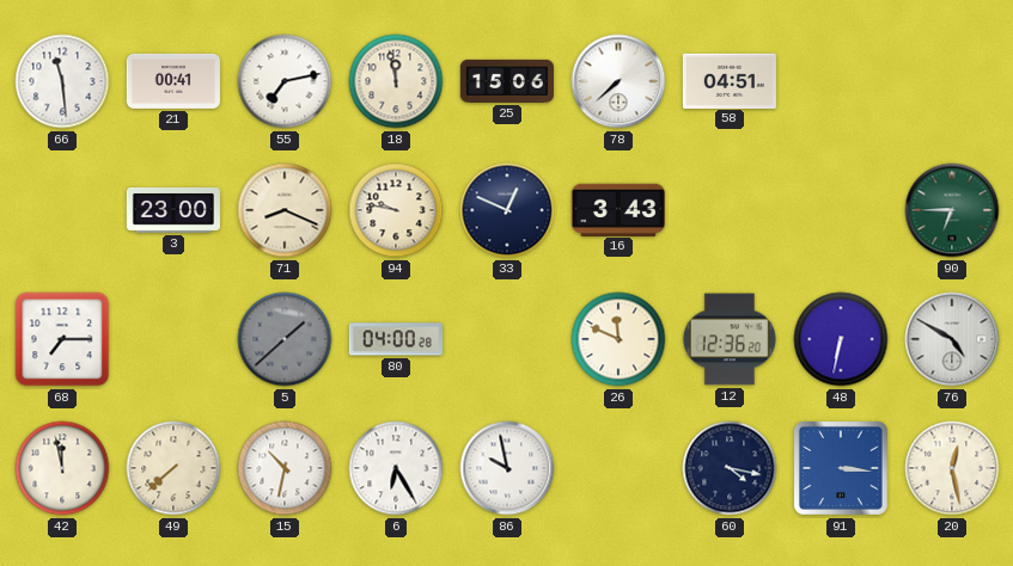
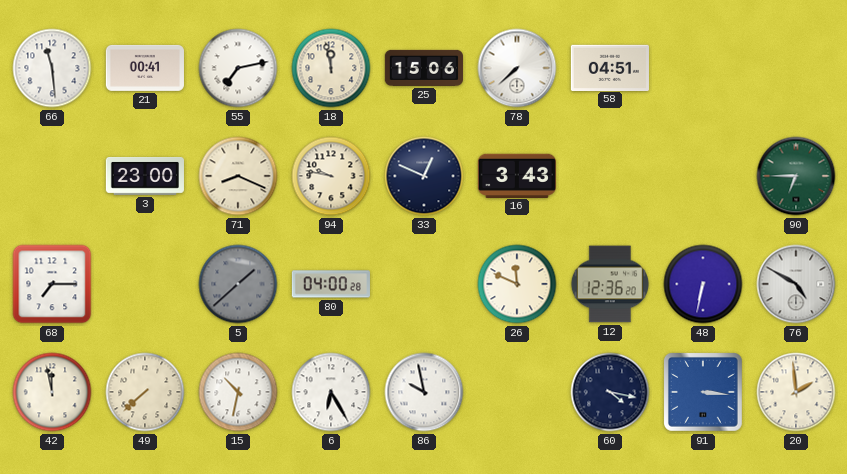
20: 12:28 -> 1:59
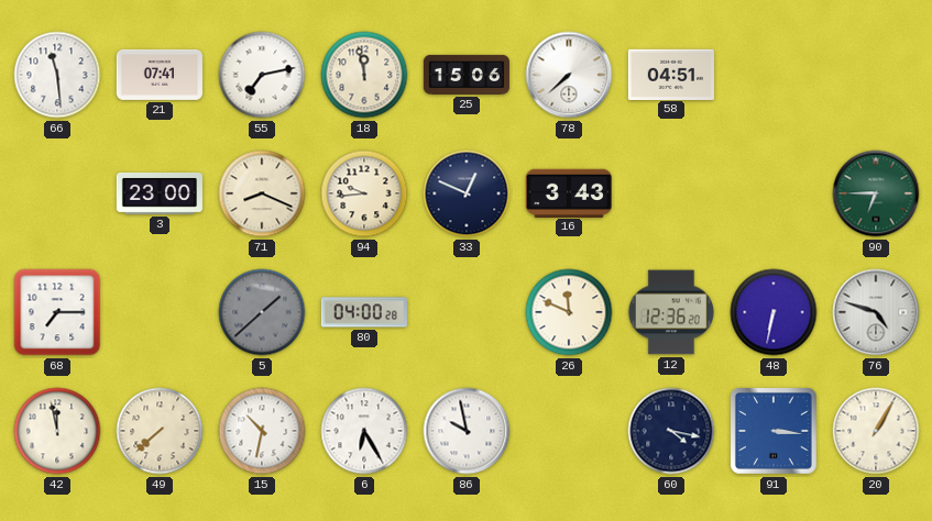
21: 00:41 -> 07:41
94: 9:47 -> 9:44
76: 4:50 -> 4:48
20: 1:59 -> 1:05
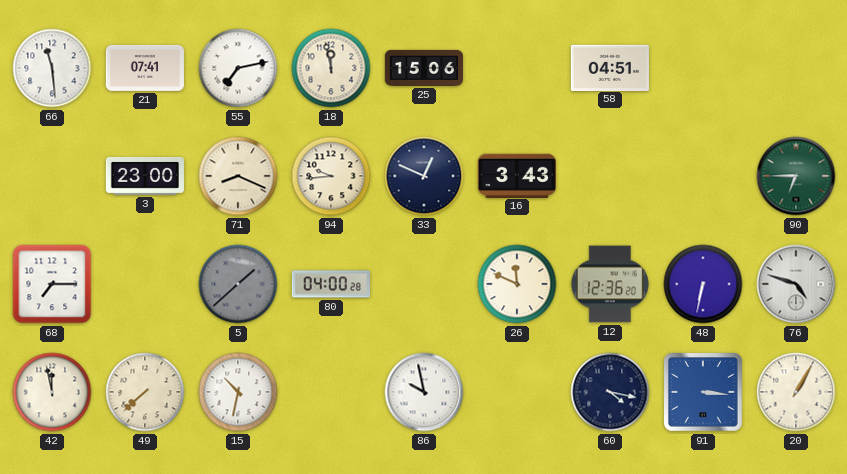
78: 7:38 -> none
6: 6:25 -> none
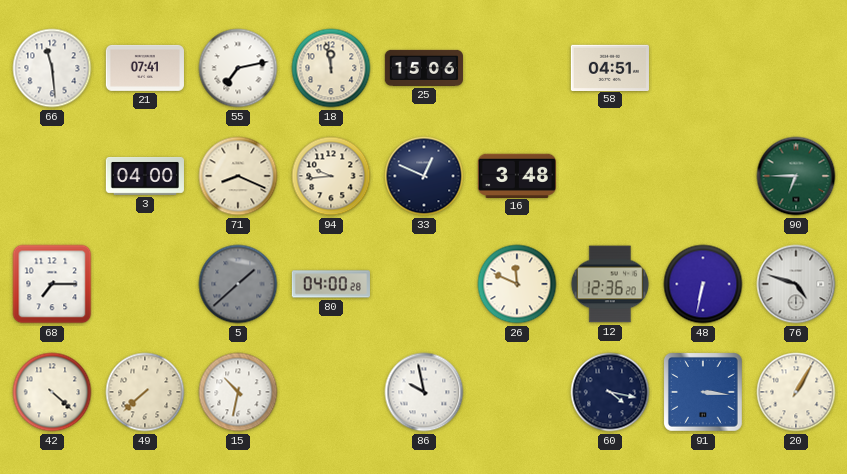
3: 23:00 -> 04:00
16: 3:43 -> 3:48
42: 11:58 -> 4:22
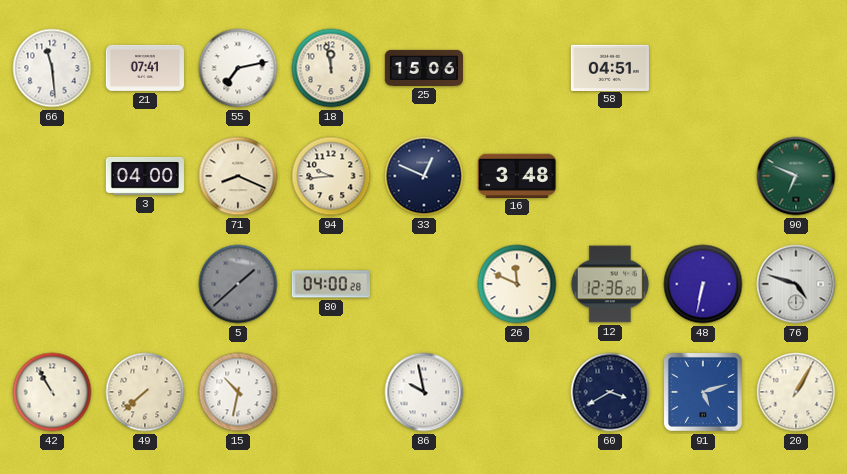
90: 6:45 -> 6:49
68: 7:15 -> none
42: 4:22 -> 10:55
60: 4:17 -> 3:40
91: 3:16 -> 5:12
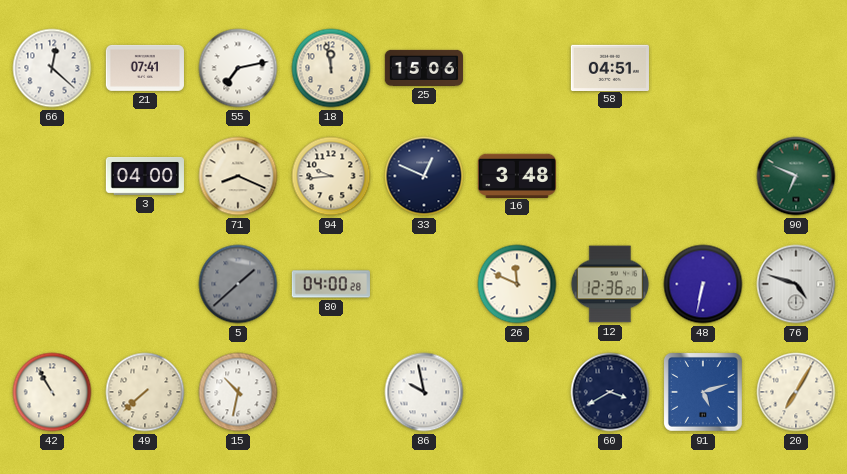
66: 11:29 -> 12:22
20: 1:05 -> 7:05
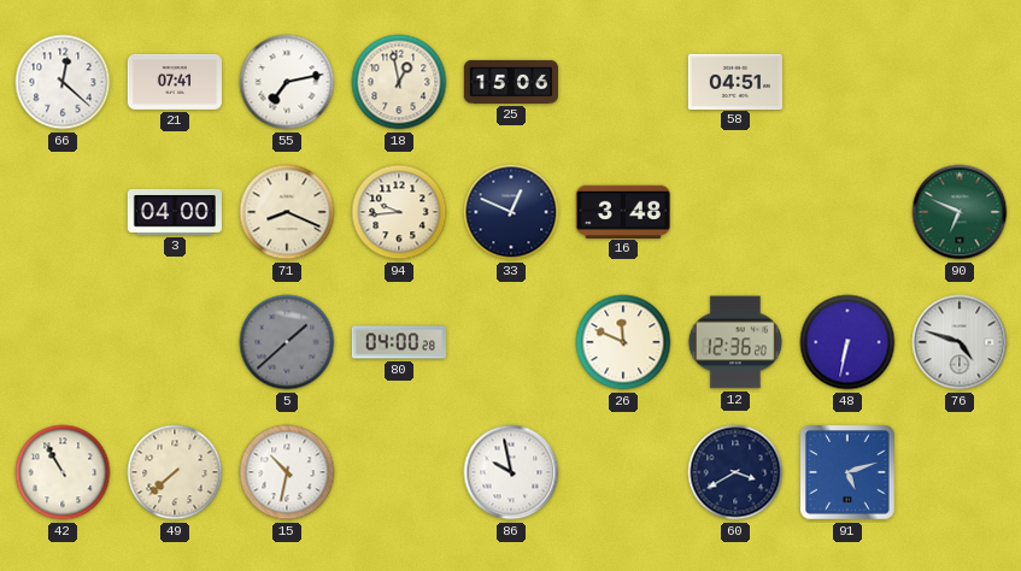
18: 11:58 -> 12:58
20: 7:05 -> none
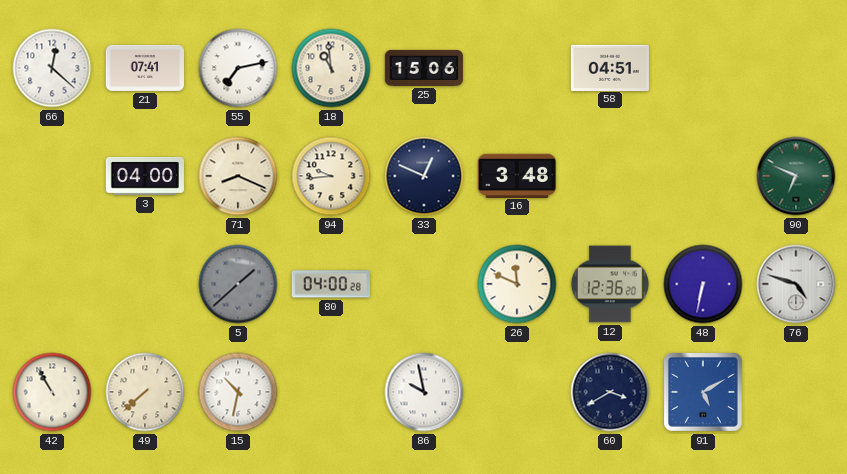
18: 12:58 -> 10:59
91: 5:12 -> 5:10
